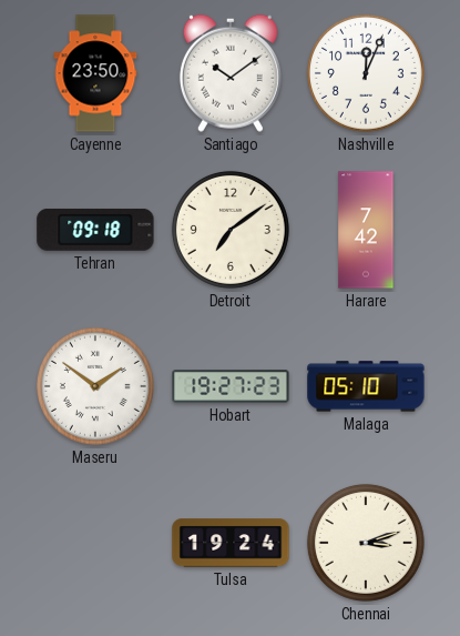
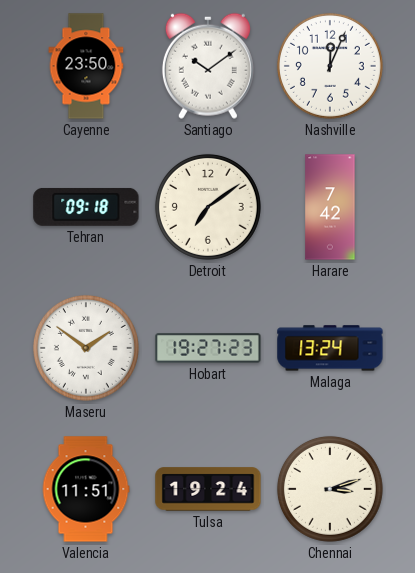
Malaga: 05:10 -> 13:24
Valencia: none -> 11:51
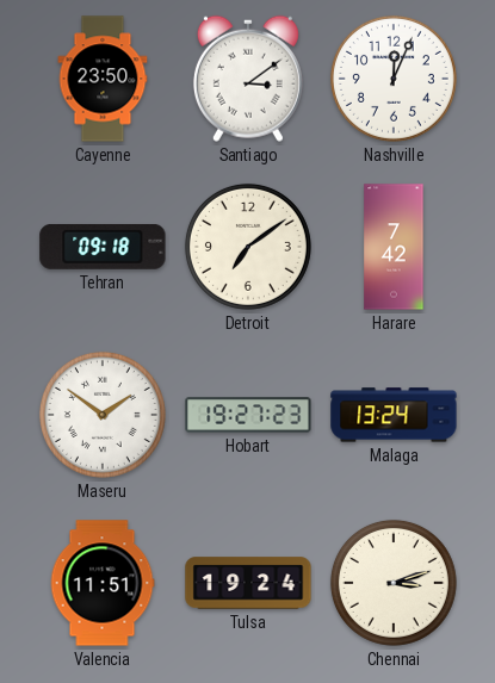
Santiago: 10:09 -> 3:09
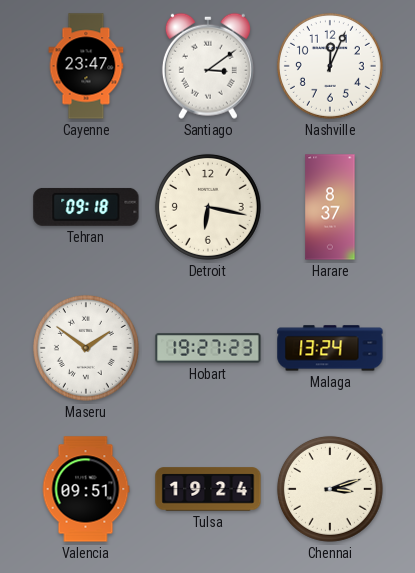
Cayenne: 23:50 -> 23:47
Detroit: 7:09 -> 6:17
Harare: 7:42 -> 8:37
Valencia: 11:51 -> 09:51
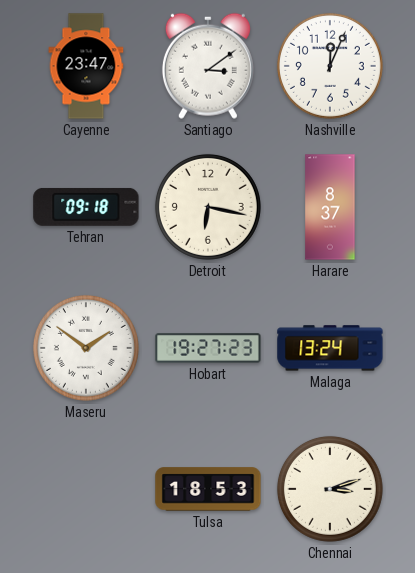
Valencia: 09:51 -> none
Tulsa: 19:24 -> 18:53
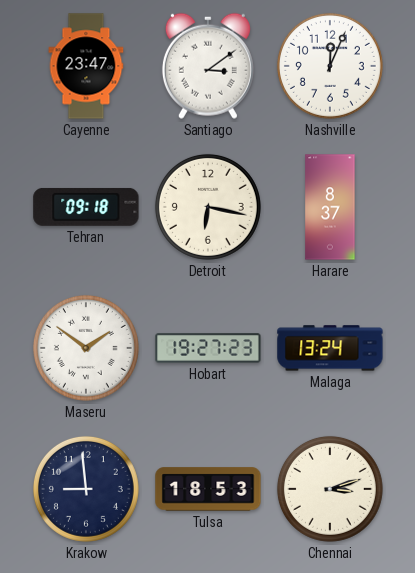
Krakow: none -> 8:59
